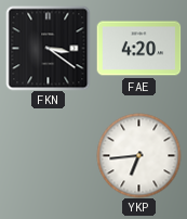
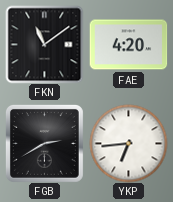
FKN: 3:21 -> 11:09
FGB: none -> 2:40
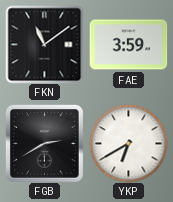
FAE: 4:20 -> 3:59
YKP: 6:44 -> 6:40
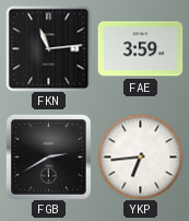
FKN: 11:09 -> 11:14
YKP: 6:40 -> 6:44
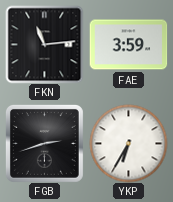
FGB: 2:40 -> 2:42
YKP: 6:44 -> 6:35
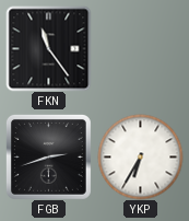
FKN: 11:14 -> 11:24
FAE: 3:59 -> none
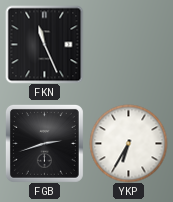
FKN: 11:24 -> 11:26
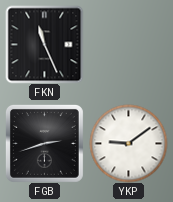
YKP: 6:35 -> 9:09
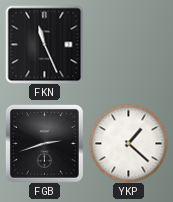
YKP: 9:09 -> 1:22
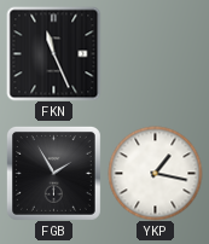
FGB: 2:42 -> 1:55
YKP: 1:22 -> 1:17
